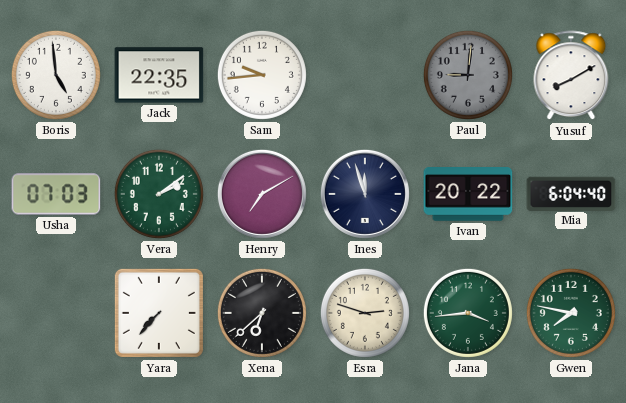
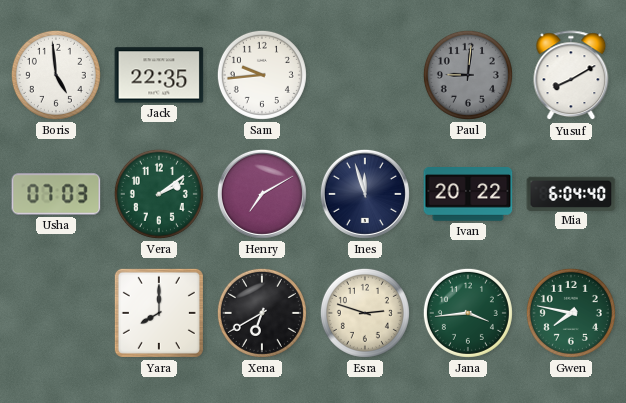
Yara: 7:37 -> 8:00
Xena: 6:38 -> 6:40
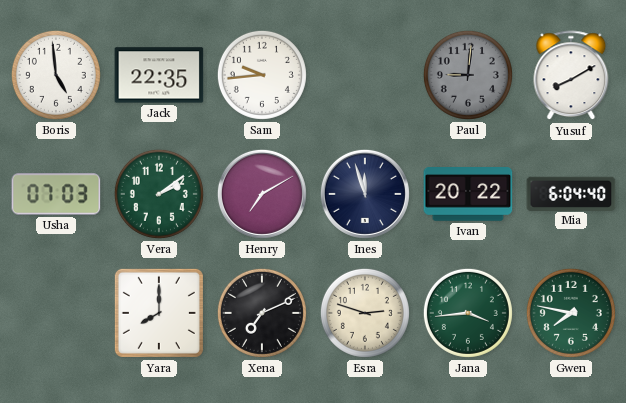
Xena: 6:40 -> 7:11
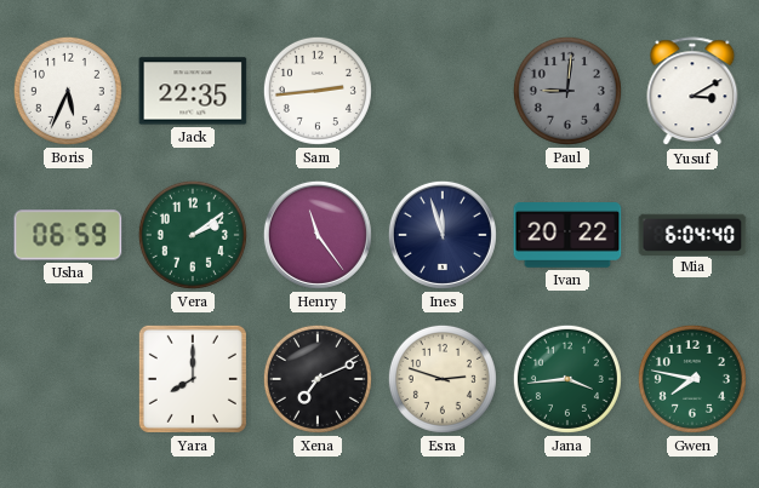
Boris: 4:59 -> 5:34
Sam: 9:44 -> 2:44
Yusuf: 8:10 -> 3:10
Usha: 07:03 -> 06:59
Henry: 7:10 -> 11:24
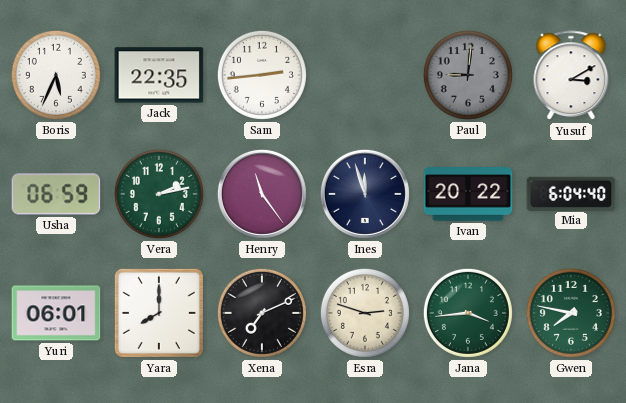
Vera: 2:09 -> 2:13
Yuri: none -> 06:01
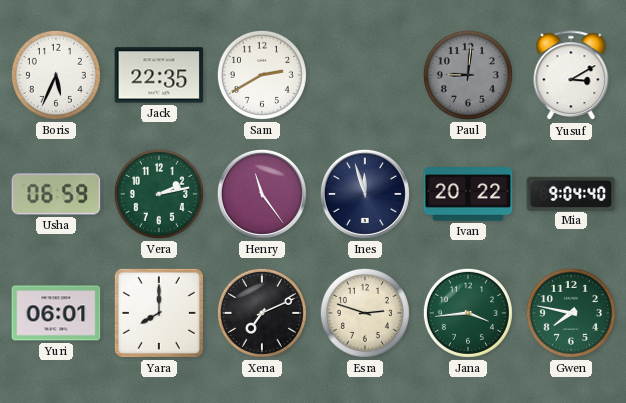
Sam: 2:44 -> 2:40
Mia: 6:04 -> 9:04
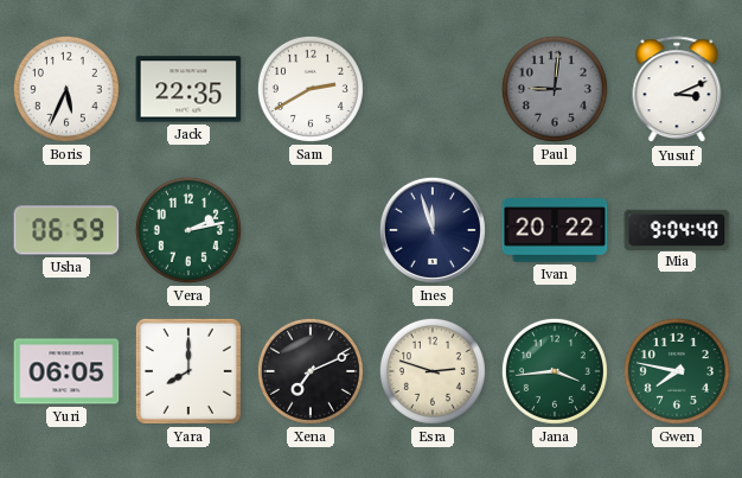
Yusuf: 3:10 -> 3:11
Henry: 11:24 -> none
Yuri: 06:01 -> 06:05
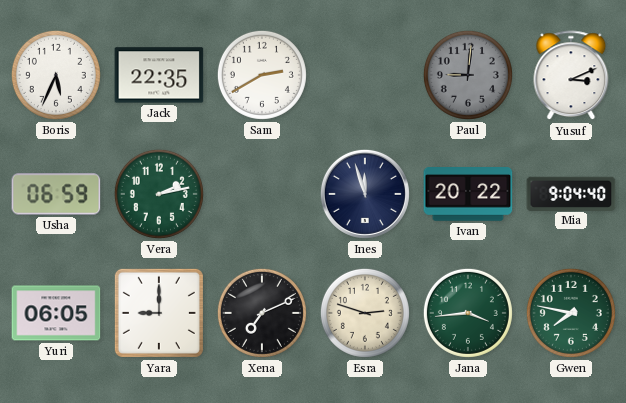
Yara: 8:00 -> 9:00
